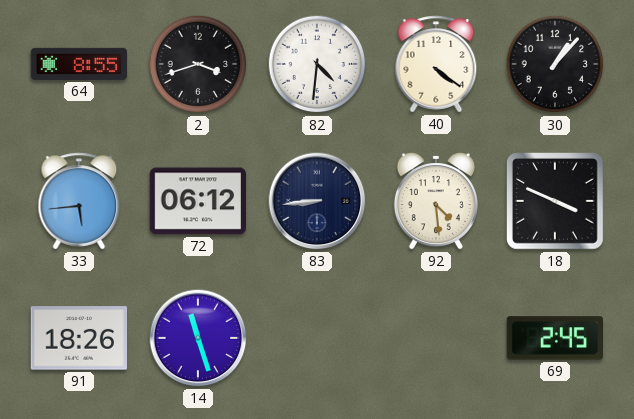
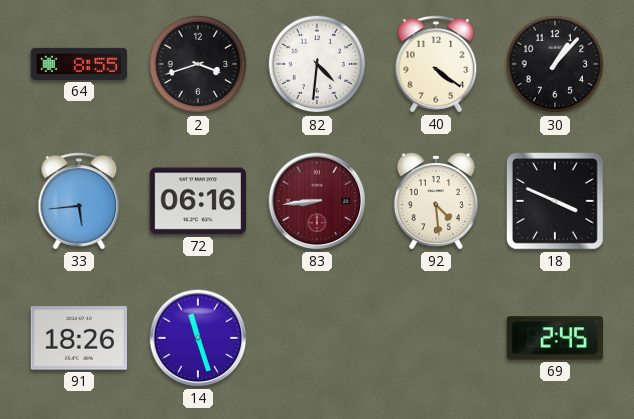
72: 06:12 -> 06:16
83 dial: navy -> burgundy
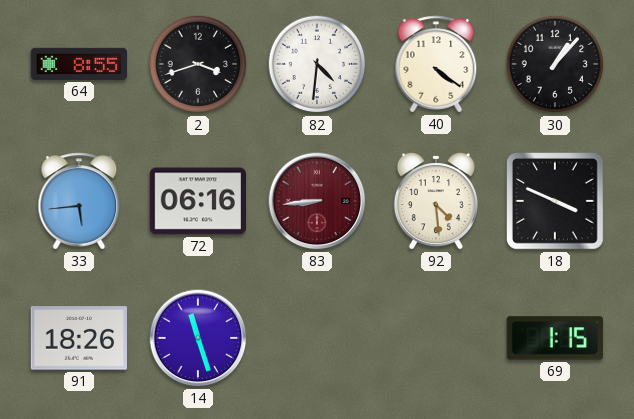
69: 2:45 -> 1:15
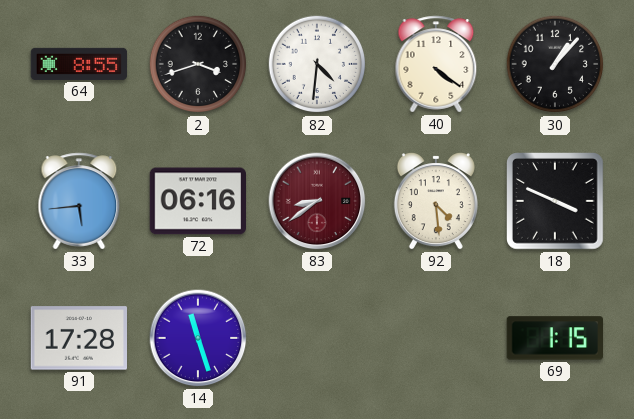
83: 8:44 -> 8:39
91: 18:26 -> 17:28
